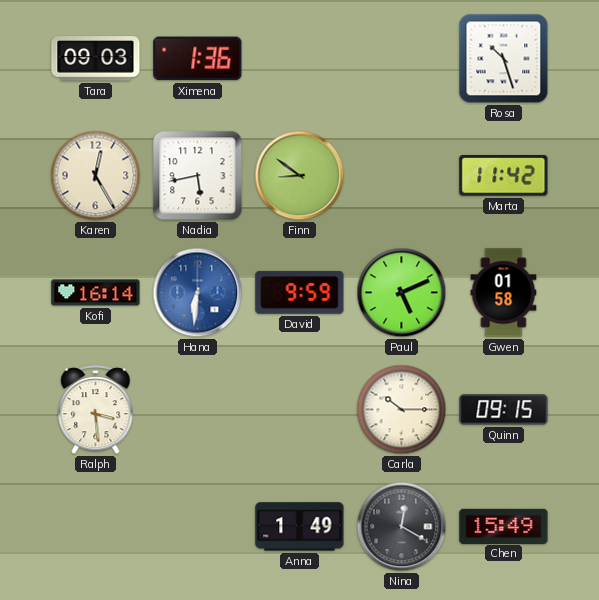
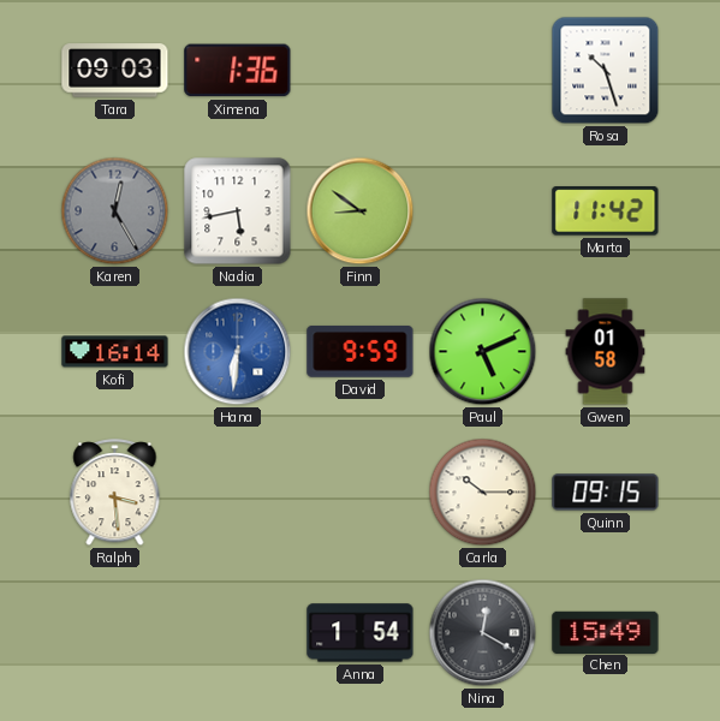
Karen dial: cream -> grey
Anna: 1:49 -> 1:54
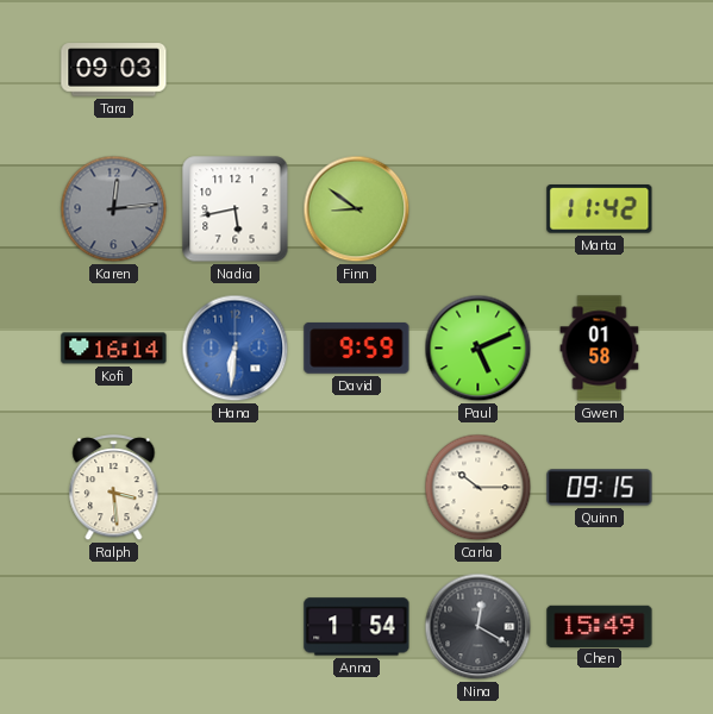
Ximena: 1:36 -> none
Rosa: 10:27 -> none
Karen: 12:25 -> 12:14
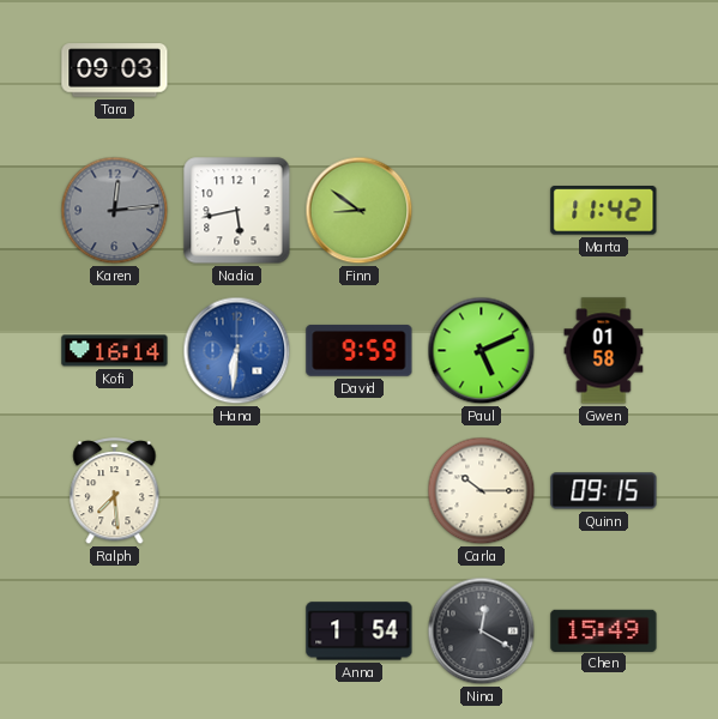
Ralph: 3:29 -> 7:29
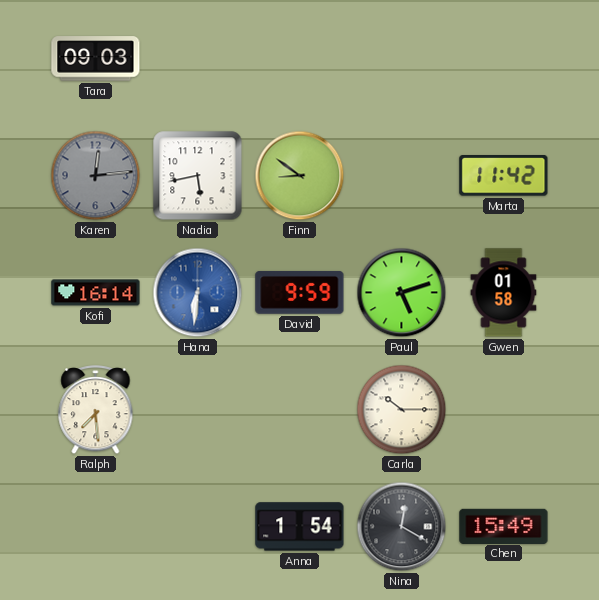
Paul: 5:11 -> 5:12
Quinn: 09:15 -> none
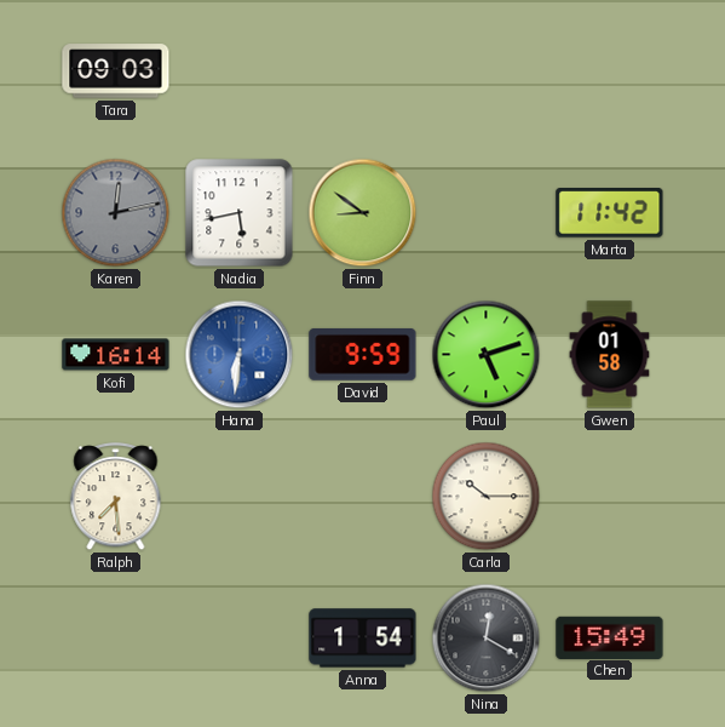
Karen: 12:14 -> 12:13
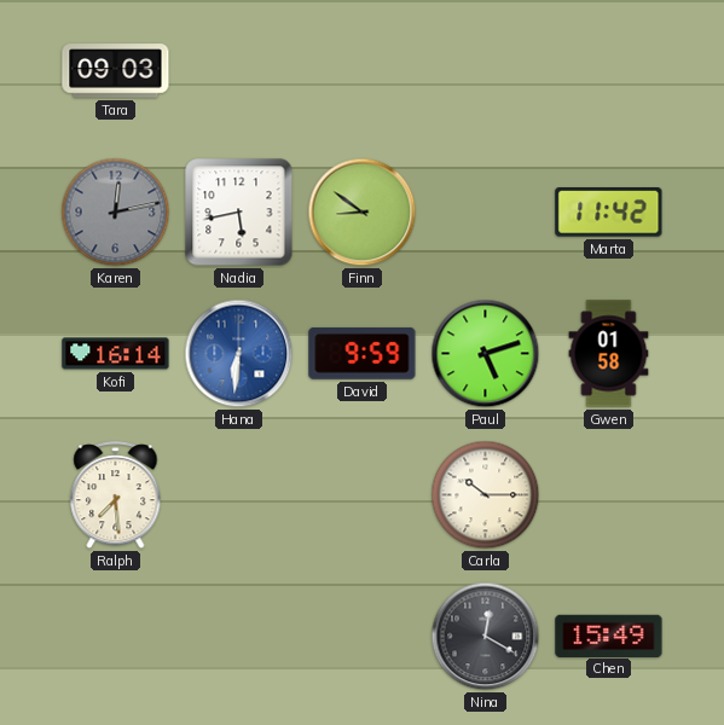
Anna: 1:54 -> none
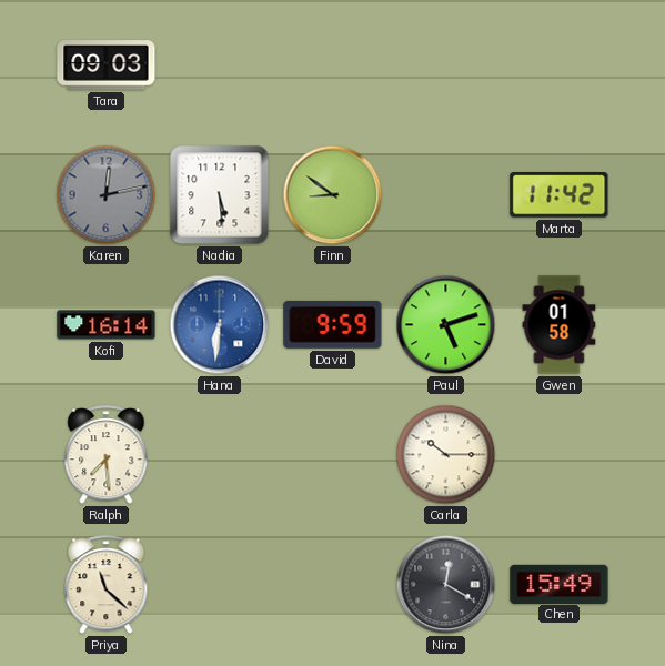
Nadia: 5:43 -> 5:29
Priya: none -> 11:22
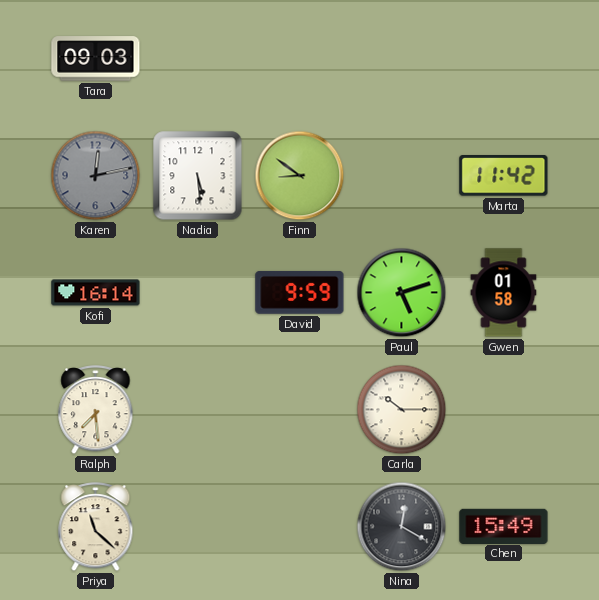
Hana: 6:31 -> none
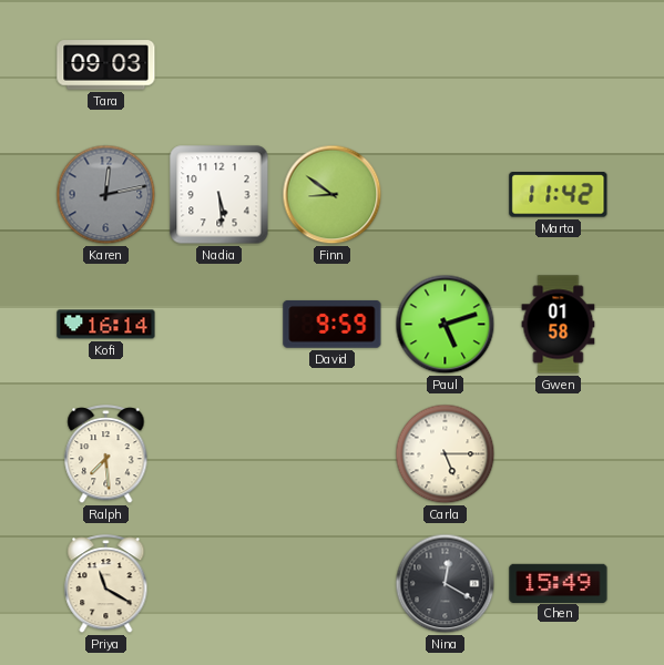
Carla: 10:15 -> 5:15
Priya: 11:22 -> 11:20
